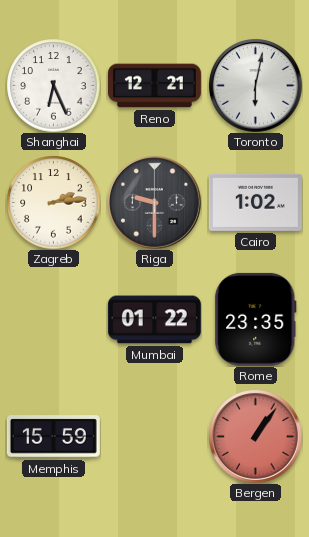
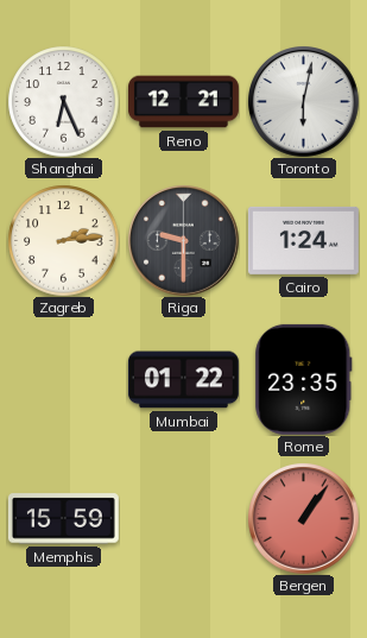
Cairo: 1:02 -> 1:24
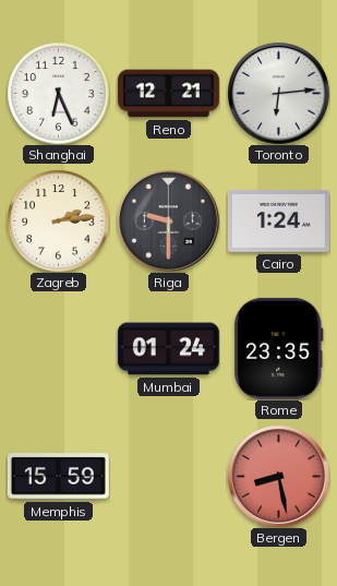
Toronto: 6:02 -> 6:14
Mumbai: 01:22 -> 01:24
Bergen: 1:06 -> 8:28
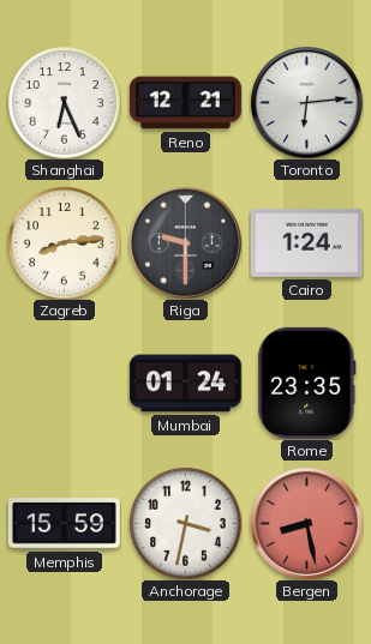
Zagreb: 2:14 -> 8:14
Anchorage: none -> 3:32
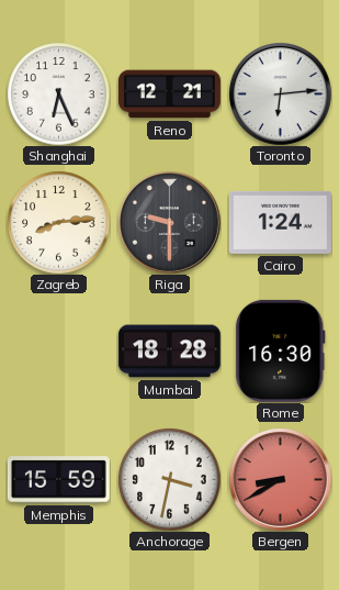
Mumbai: 01:24 -> 18:28
Rome: 23:35 -> 16:30
Bergen: 8:28 -> 8:40
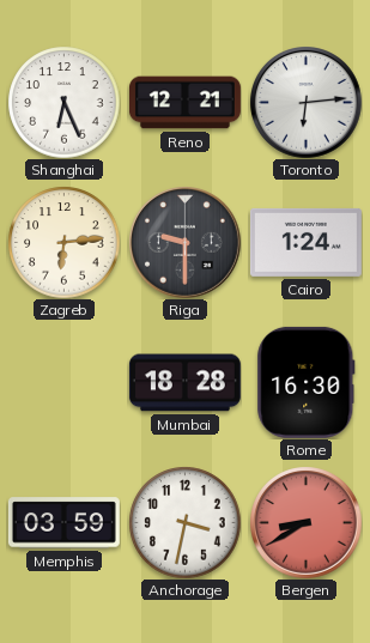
Zagreb: 8:14 -> 6:14
Memphis: 15:59 -> 03:59
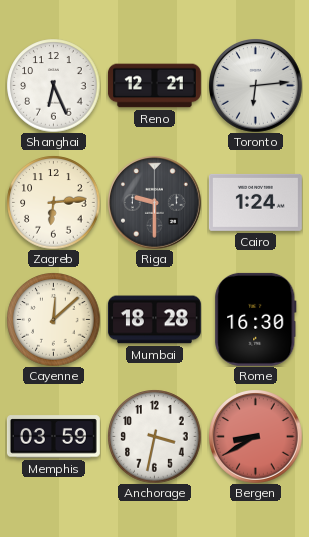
Cayenne: none -> 12:08
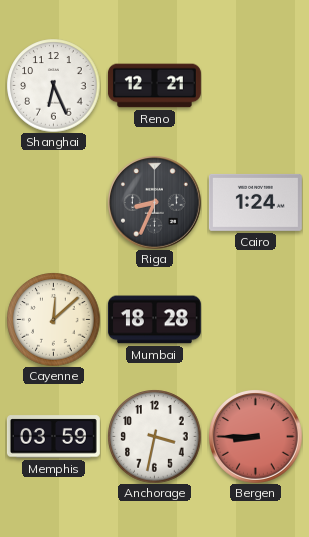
Toronto: 6:14 -> none
Zagreb: 6:14 -> none
Riga: 9:30 -> 8:34
Rome: 16:30 -> none
Bergen: 8:40 -> 8:45
